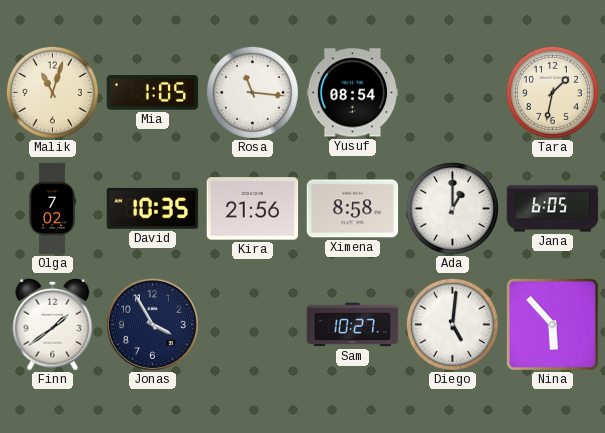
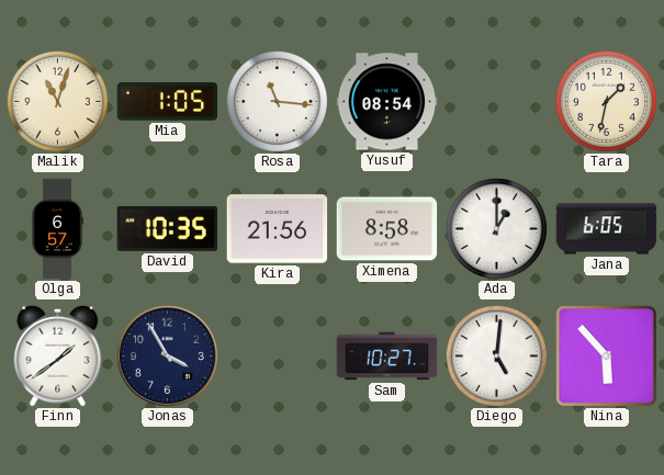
Olga: 7:02 -> 6:57
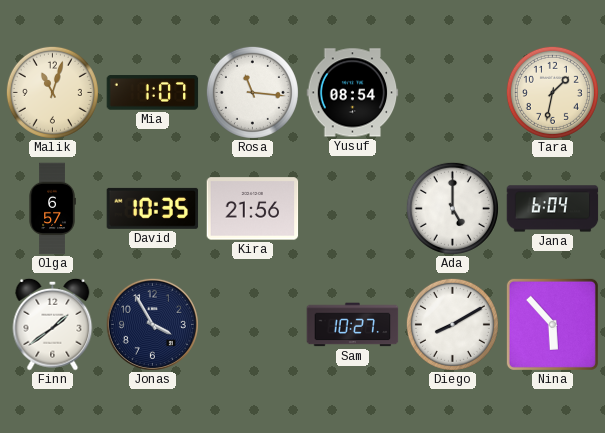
Mia: 1:05 -> 1:07
Ximena: 8:58 -> none
Ada: 1:00 -> 5:00
Jana: 6:05 -> 6:04
Diego: 5:01 -> 8:10
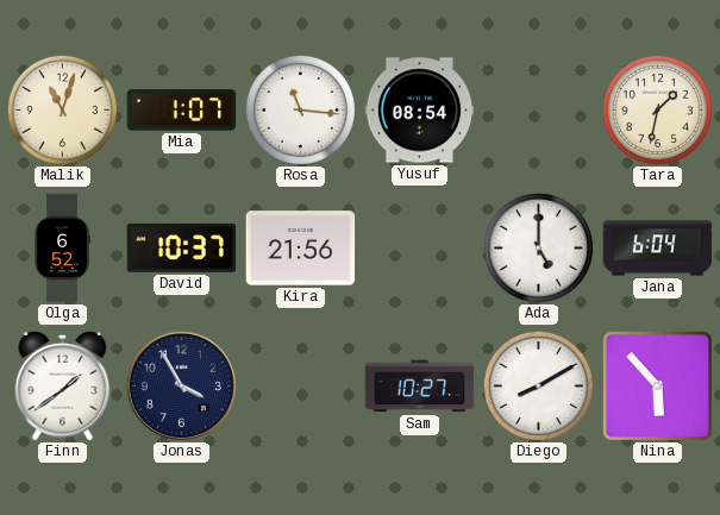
Olga: 6:57 -> 6:52
David: 10:35 -> 10:37
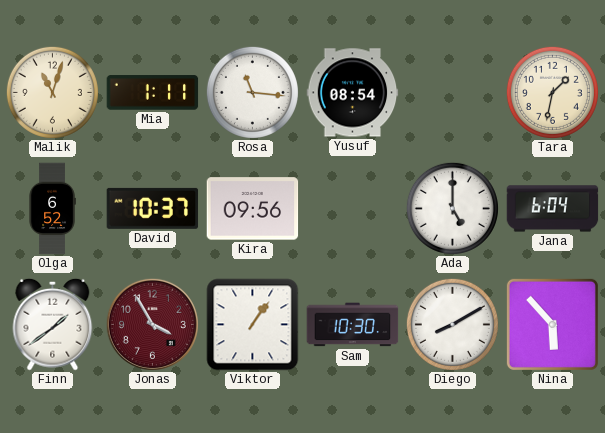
Mia: 1:07 -> 1:11
Kira: 21:56 -> 09:56
Jonas dial: navy -> burgundy
Viktor: none -> 1:06
Sam: 10:27 -> 10:30
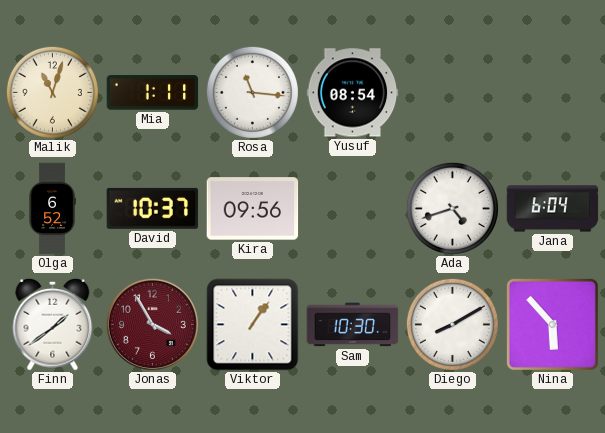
Tara: 1:32 -> none
Ada: 5:00 -> 4:42
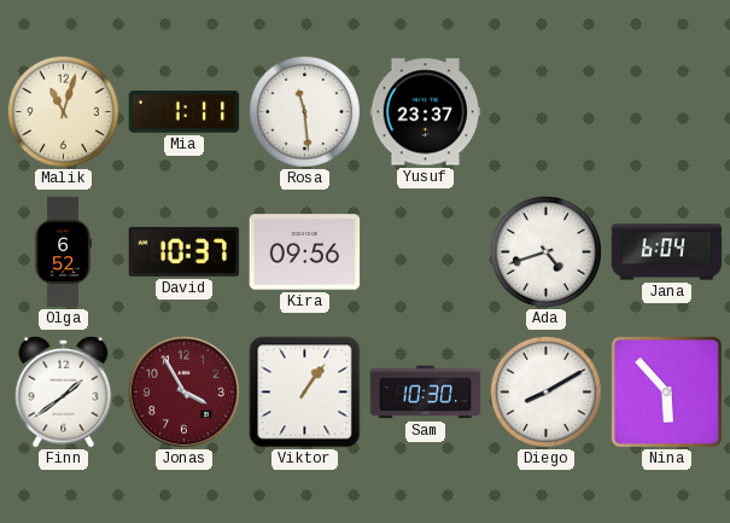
Rosa: 11:16 -> 11:29
Yusuf: 08:54 -> 23:37
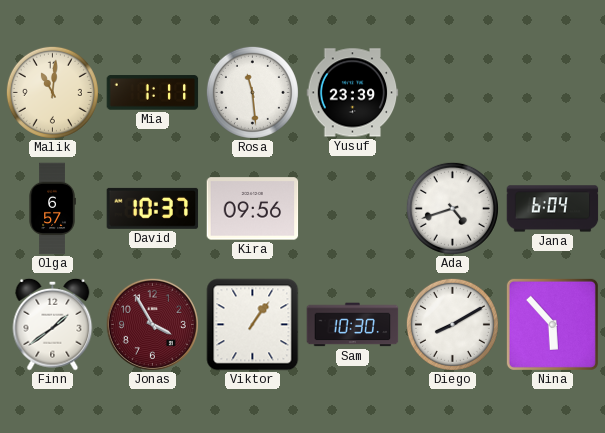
Malik: 11:03 -> 11:01
Yusuf: 23:37 -> 23:39
Olga: 6:52 -> 6:57
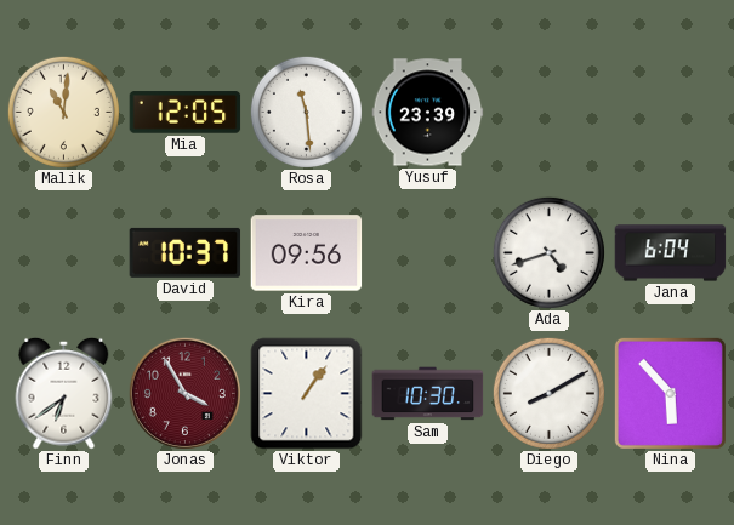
Mia: 1:11 -> 12:05
Olga: 6:57 -> none
Finn: 1:39 -> 6:39
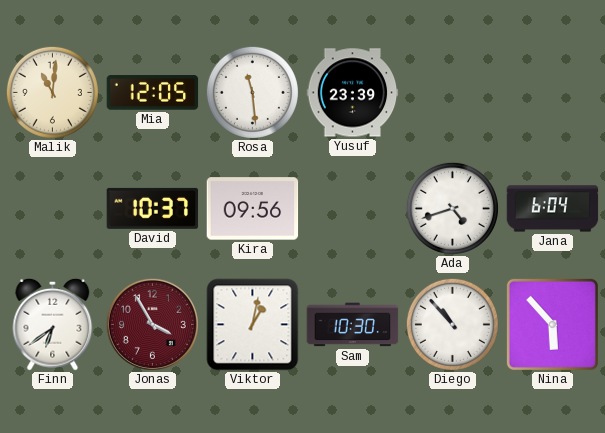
Viktor: 1:06 -> 1:02
Diego: 8:10 -> 10:53
